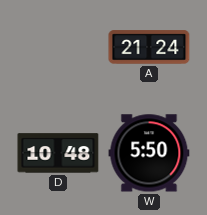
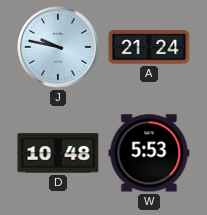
J: none -> 9:47
W: 5:50 -> 5:53
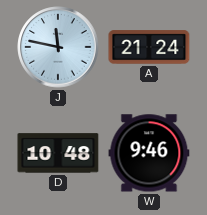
J: 9:47 -> 11:47
W: 5:53 -> 9:46
